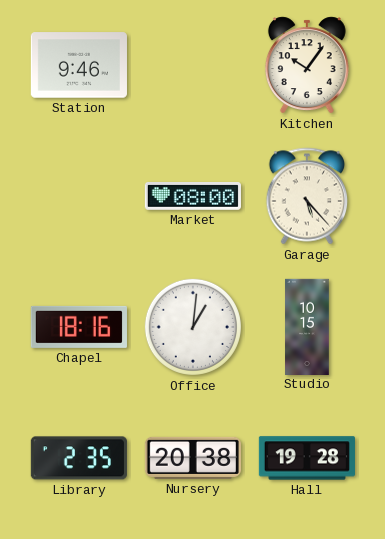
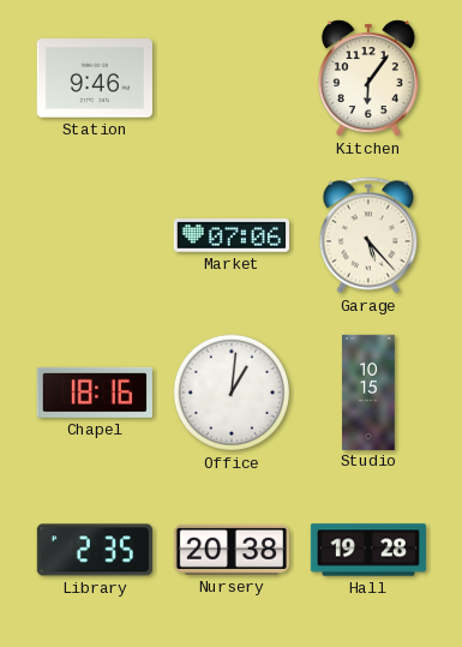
Kitchen: 10:06 -> 6:06
Market: 08:00 -> 07:06
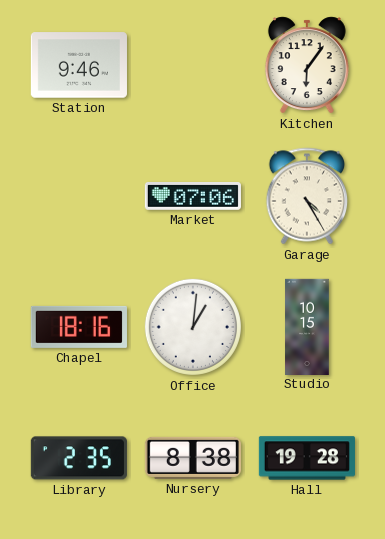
Garage: 5:23 -> 4:25
Nursery: 20:38 -> 8:38
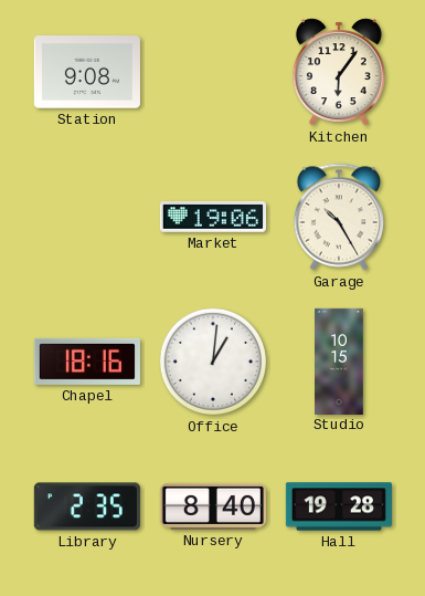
Station: 9:46 -> 9:08
Market: 07:06 -> 19:06
Garage: 4:25 -> 10:25
Nursery: 8:38 -> 8:40
